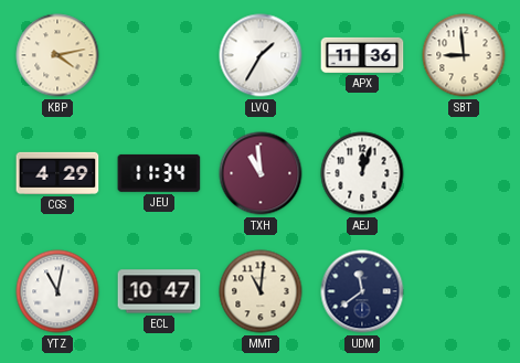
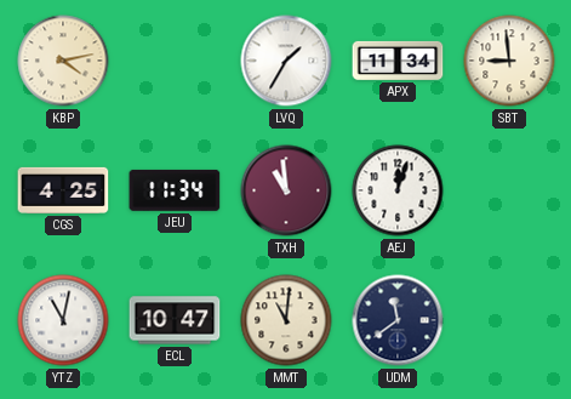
APX: 11:36 -> 11:34
CGS: 4:29 -> 4:25
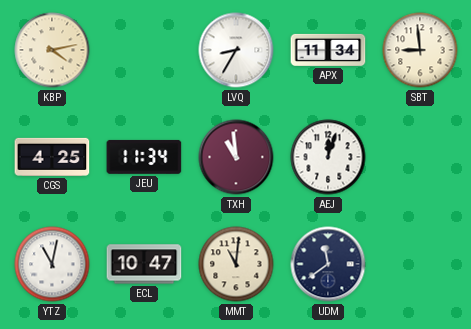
LVQ: 1:35 -> 8:35
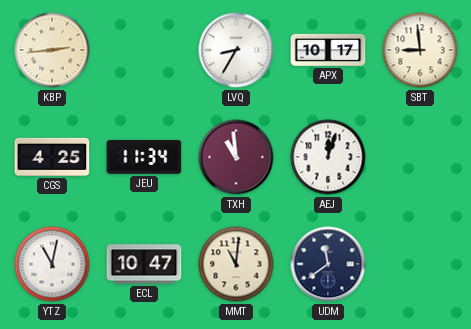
KBP: 4:13 -> 2:44
APX: 11:34 -> 10:17
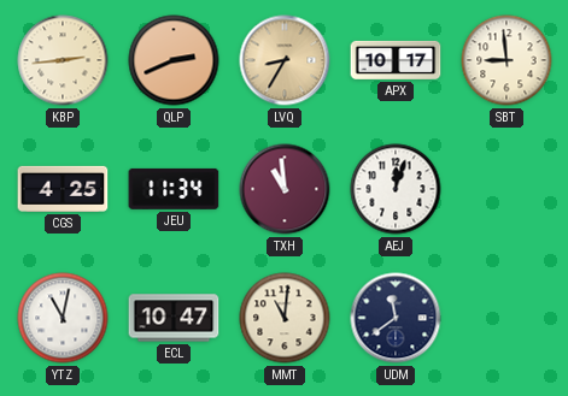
QLP: none -> 2:41
LVQ dial: white -> champagne
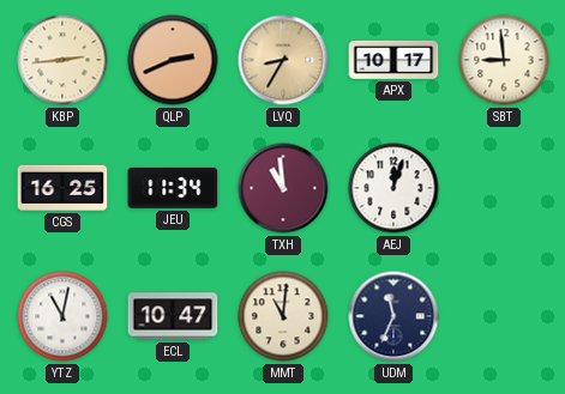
CGS: 4:25 -> 16:25
UDM: 11:39 -> 11:34
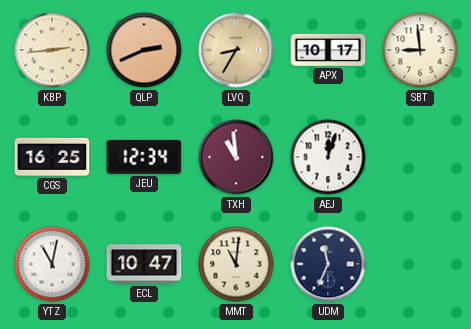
JEU: 11:34 -> 12:34
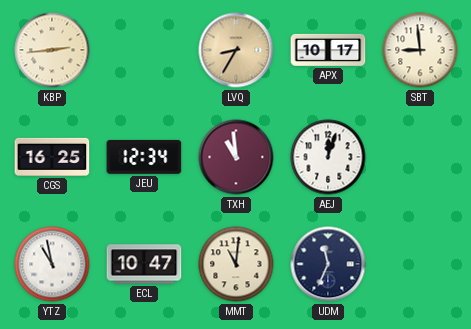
QLP: 2:41 -> none
YTZ: 11:02 -> 10:58
